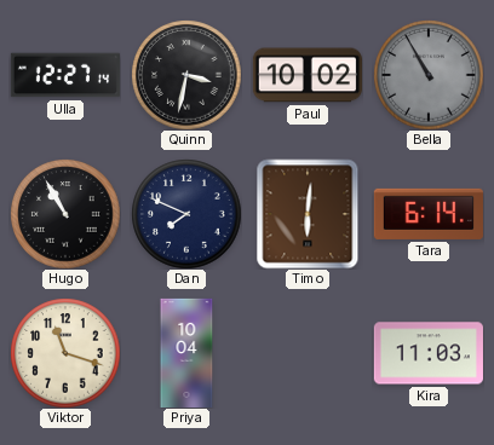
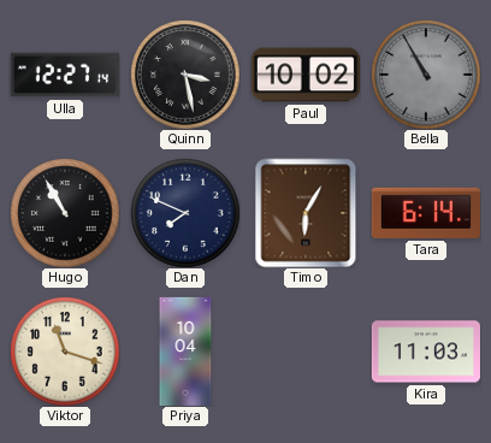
Quinn: 3:32 -> 3:28
Timo: 6:01 -> 6:05
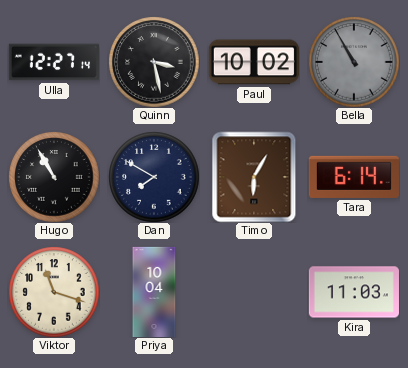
Dan: 7:49 -> 7:50
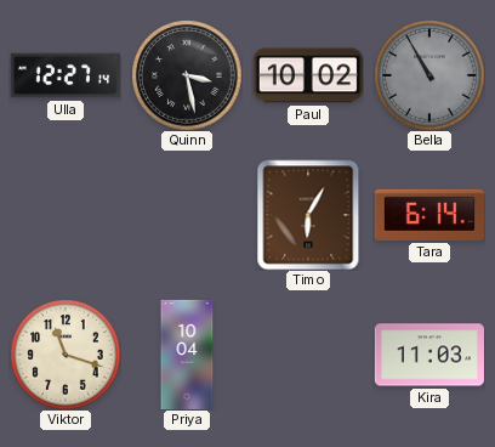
Hugo: 10:55 -> none
Dan: 7:50 -> none
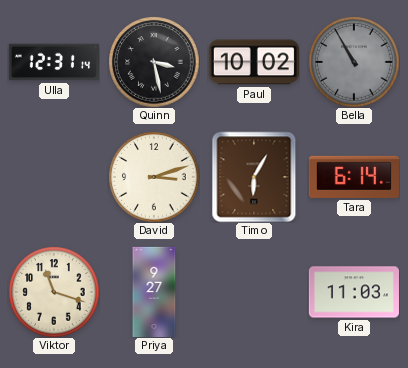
Ulla: 12:27 -> 12:31
David: none -> 3:12
Priya: 10:04 -> 9:27
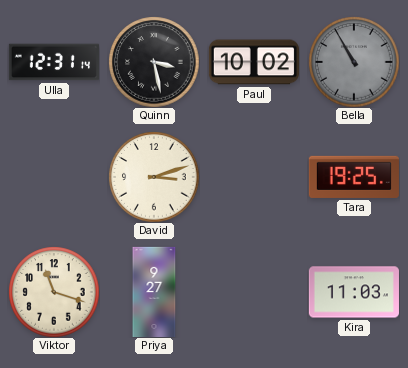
Timo: 6:05 -> none
Tara: 6:14 -> 19:25
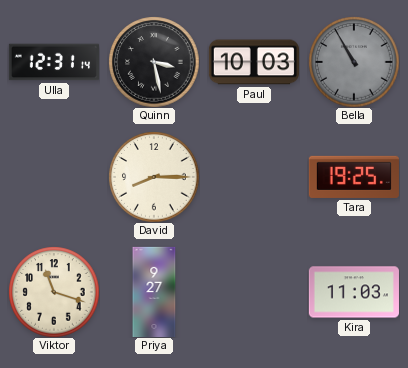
Paul: 10:02 -> 10:03
David: 3:12 -> 8:15
